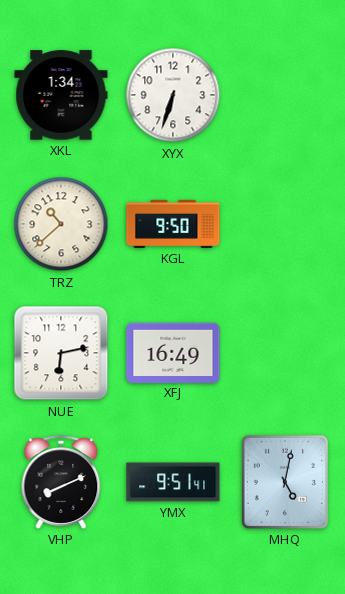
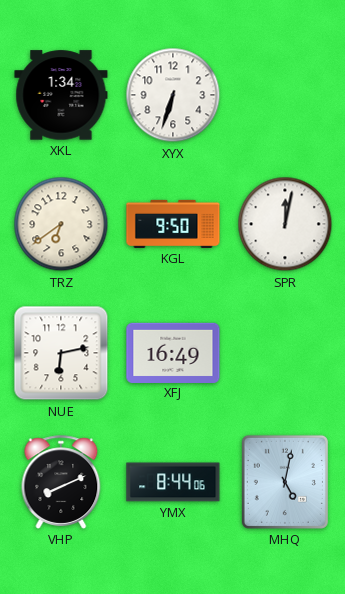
TRZ: 10:38 -> 6:39
SPR: none -> 12:02
YMX: 9:51 -> 8:44
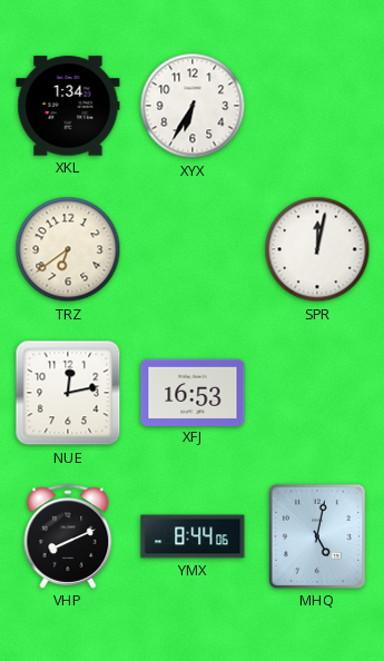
XYX: 6:33 -> 6:35
KGL: 9:50 -> none
NUE: 6:13 -> 12:13
XFJ: 16:49 -> 16:53
